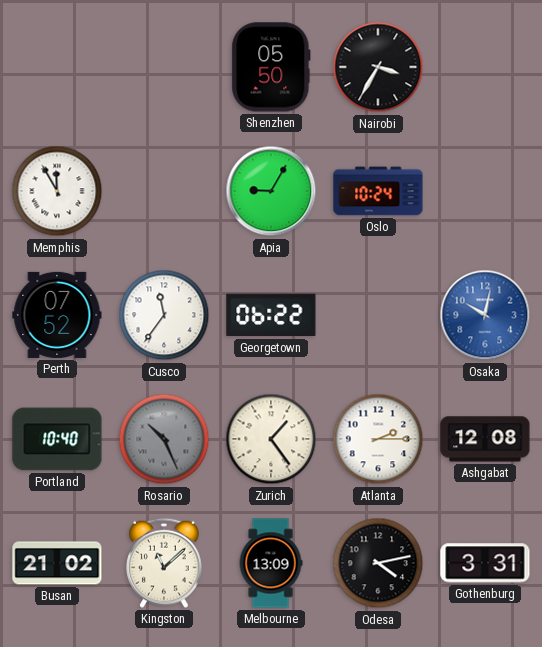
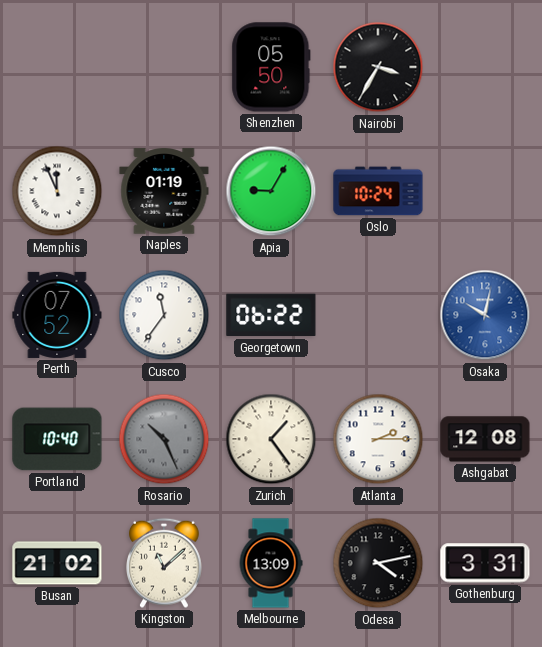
Memphis: 11:55 -> 11:56
Naples: none -> 01:19
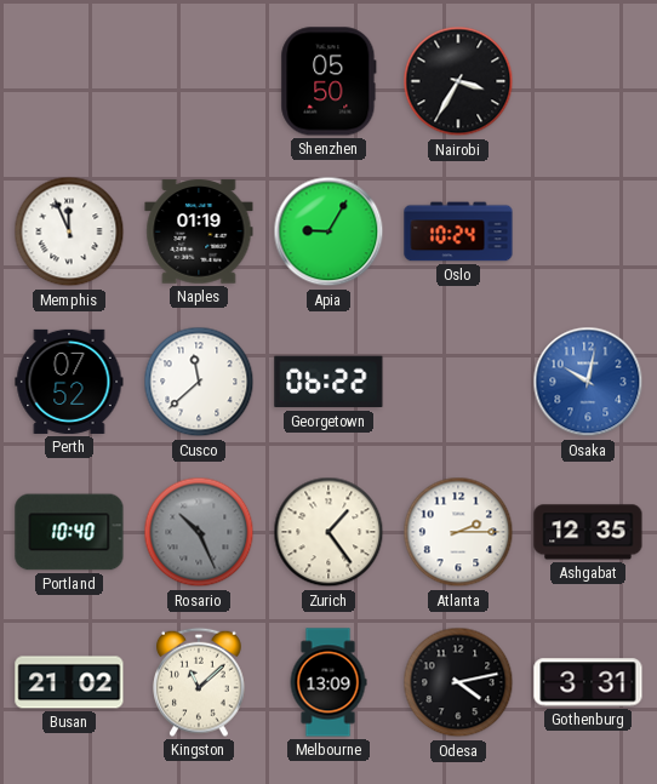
Cusco: 11:36 -> 11:38
Ashgabat: 12:08 -> 12:35
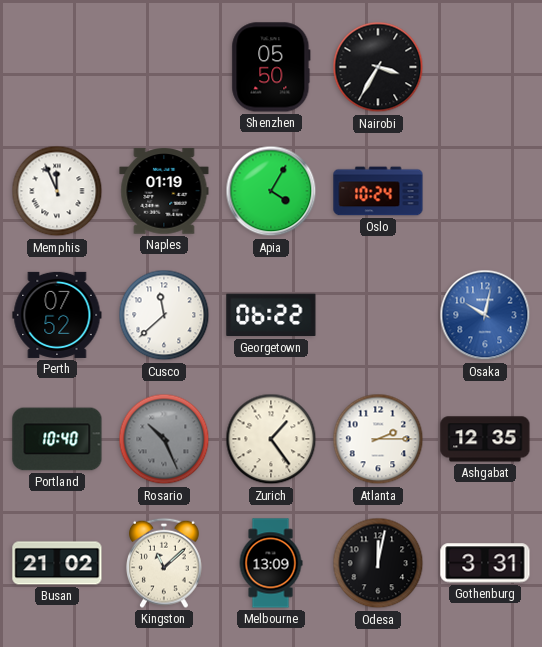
Apia: 9:05 -> 4:05
Odesa: 4:13 -> 12:02
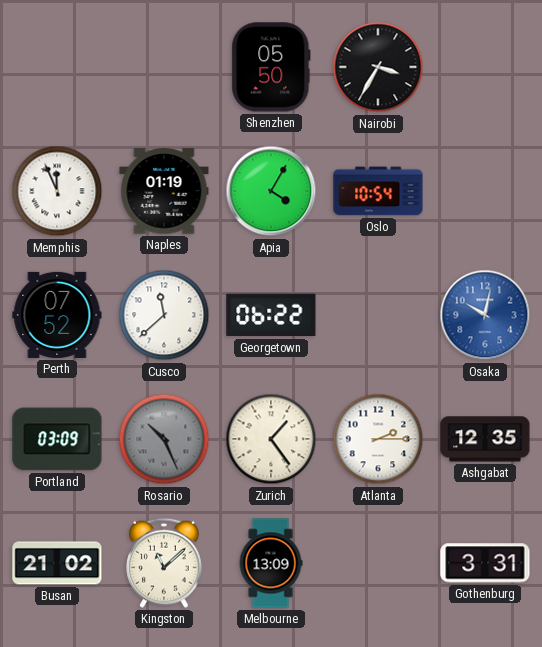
Oslo: 10:24 -> 10:54
Portland: 10:40 -> 03:09
Odesa: 12:02 -> none
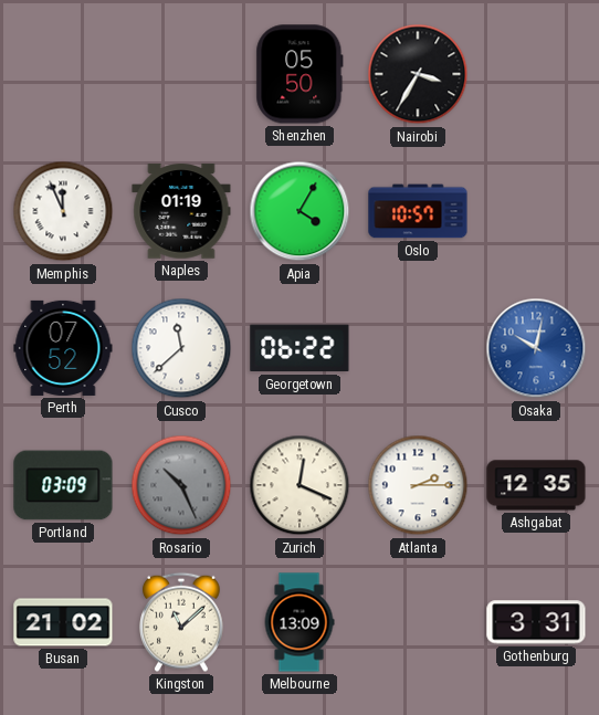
Oslo: 10:54 -> 10:57
Zurich: 1:24 -> 12:19
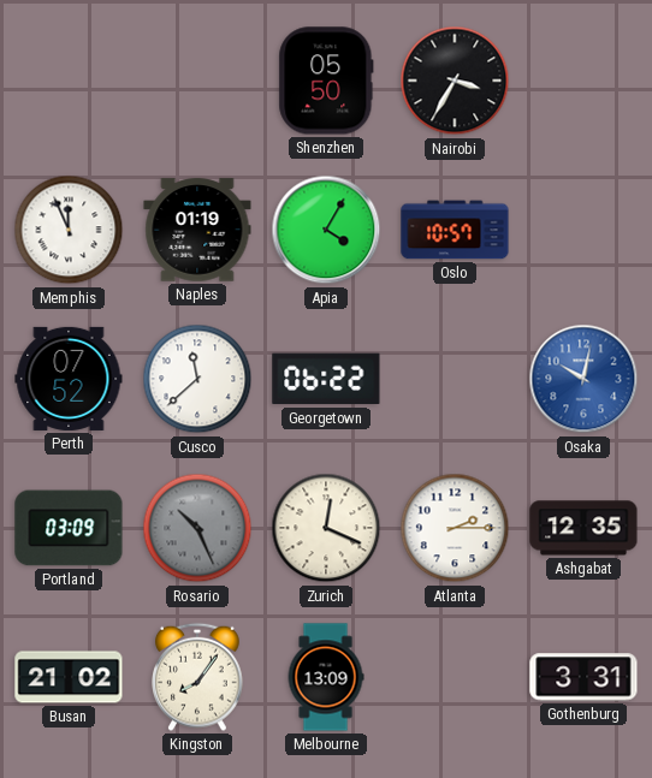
Kingston: 11:08 -> 8:06
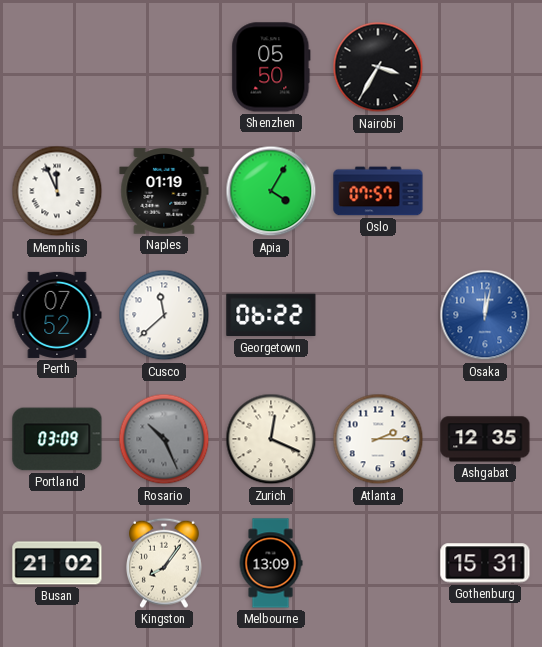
Oslo: 10:57 -> 07:57
Osaka: 10:02 -> 12:02
Gothenburg: 3:31 -> 15:31
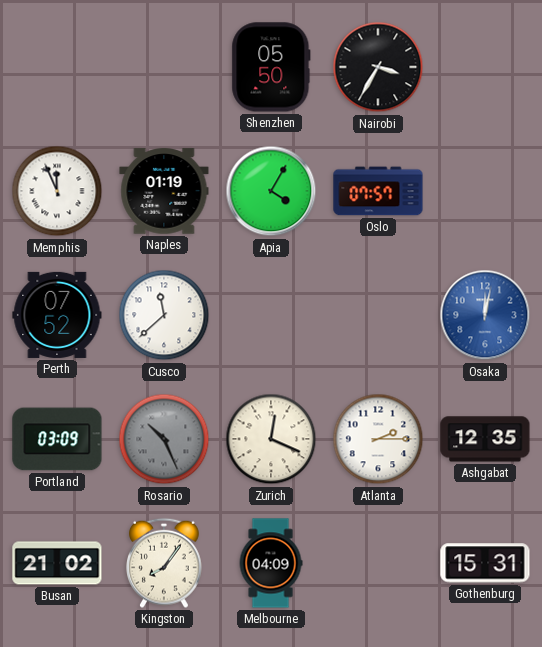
Georgetown: 06:22 -> none
Melbourne: 13:09 -> 04:09
